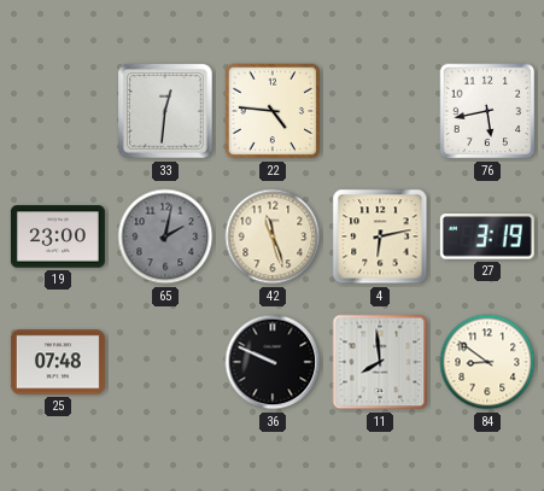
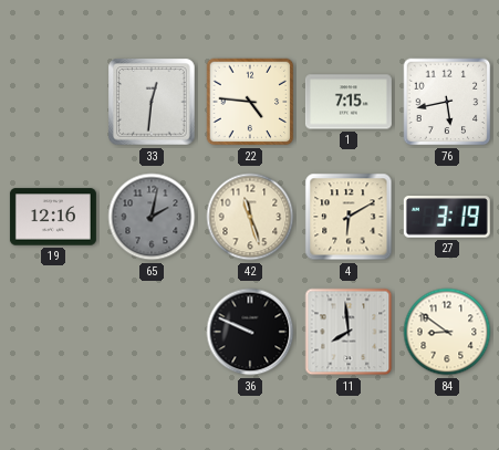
1: none -> 7:15
19: 23:00 -> 12:16
4: 6:13 -> 6:10
25: 07:48 -> none
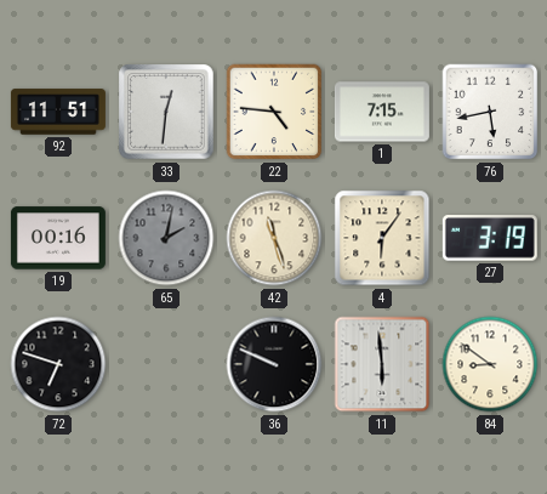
92: none -> 11:51
19: 12:16 -> 00:16
4: 6:10 -> 6:06
72: none -> 6:48
11: 7:59 -> 5:59
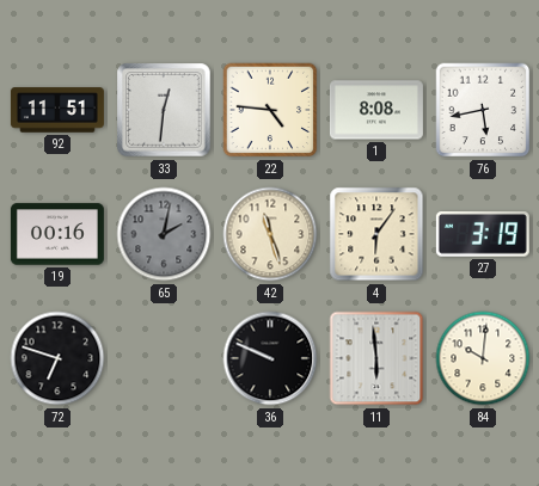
1: 7:15 -> 8:08
84: 8:51 -> 10:01
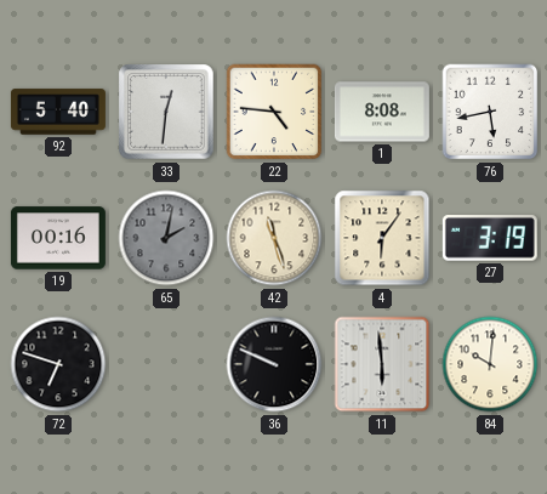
92: 11:51 -> 5:40
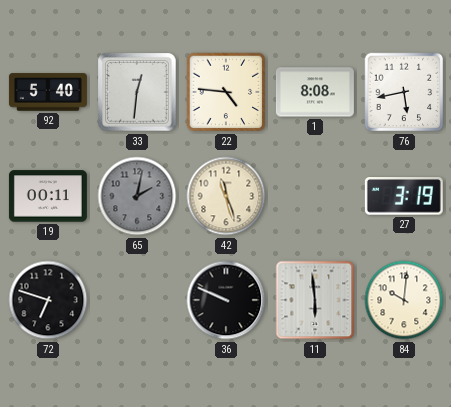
19: 00:16 -> 00:11
4: 6:06 -> none
